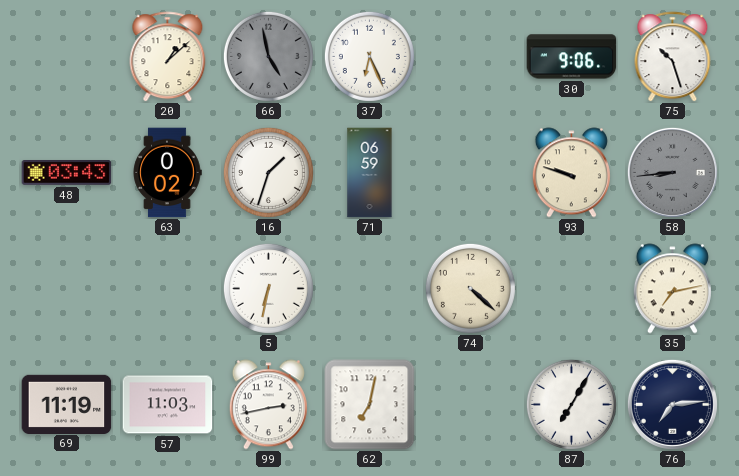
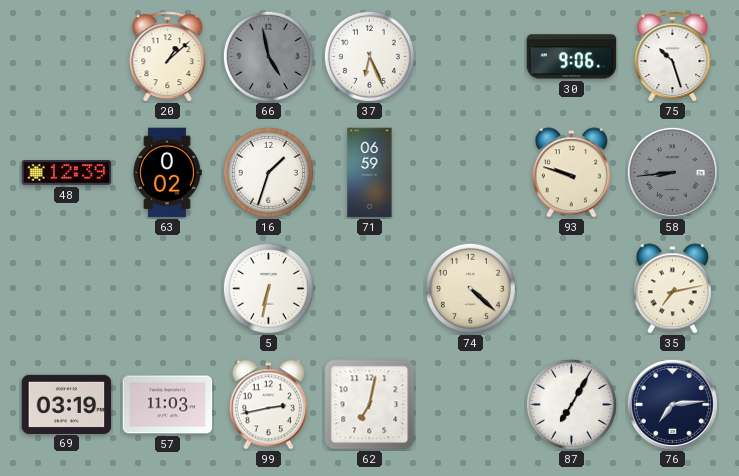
48: 03:43 -> 12:39
69: 11:19 -> 03:19
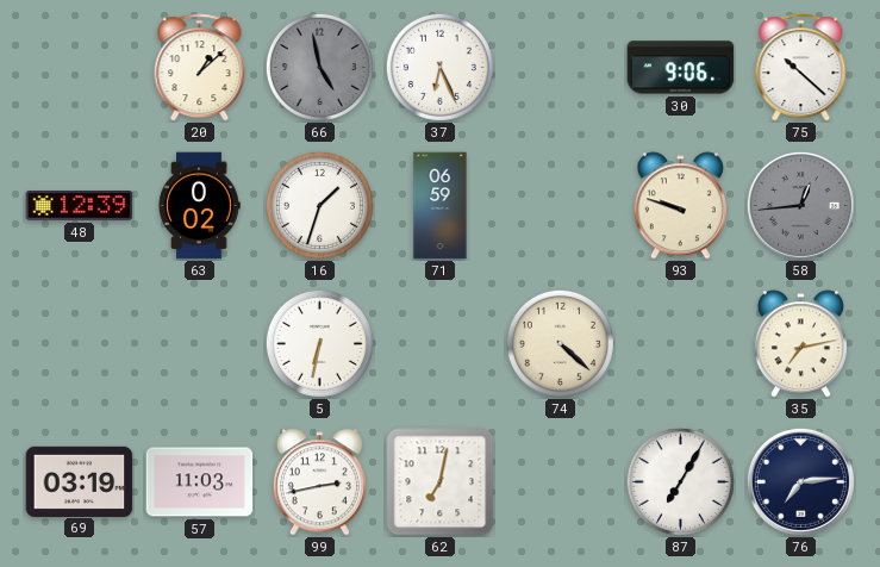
75: 10:27 -> 10:22
58: 8:44 -> 12:44
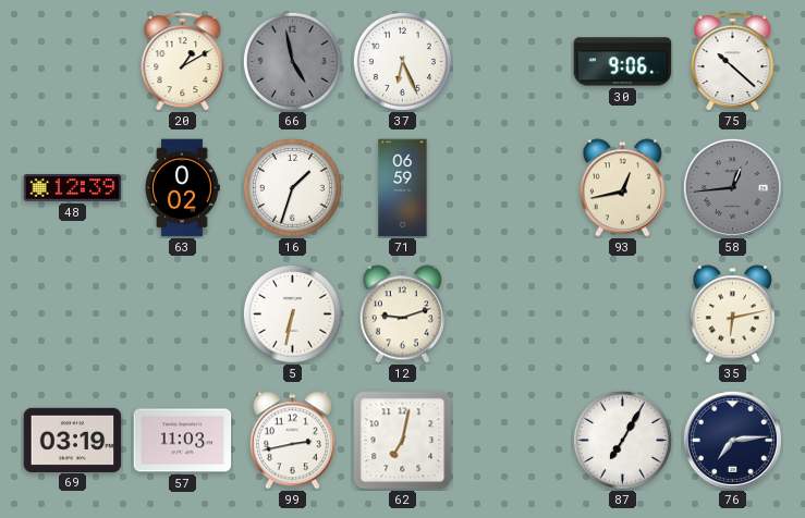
20: 1:08 -> 1:10
93: 9:48 -> 12:43
12: none -> 9:12
74: 4:22 -> none
35: 7:13 -> 6:13
